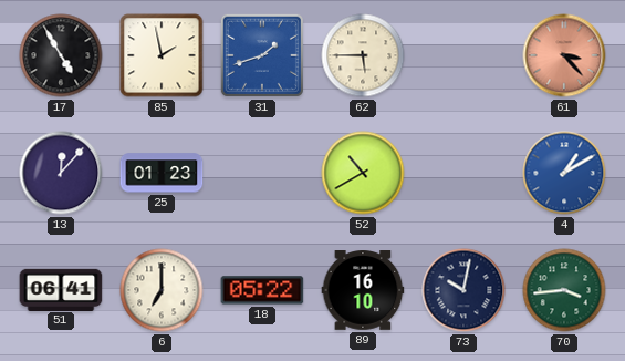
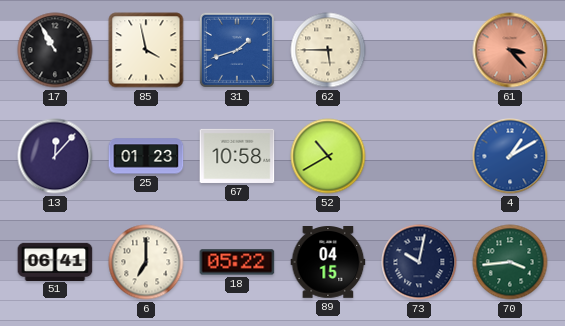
17: 4:55 -> 10:55
85: 1:58 -> 3:58
67: none -> 10:58
89: 16:10 -> 04:15
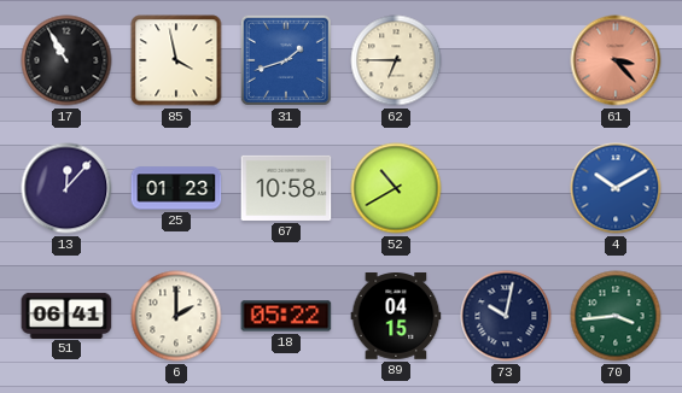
62: 5:45 -> 6:45
4: 1:10 -> 10:10
6: 7:00 -> 2:00
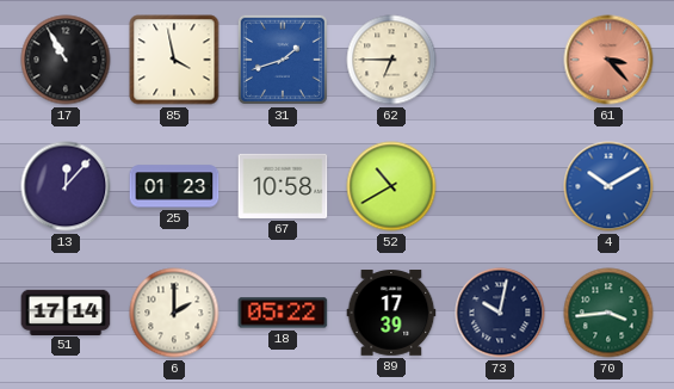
51: 06:41 -> 17:14
89: 04:15 -> 17:39
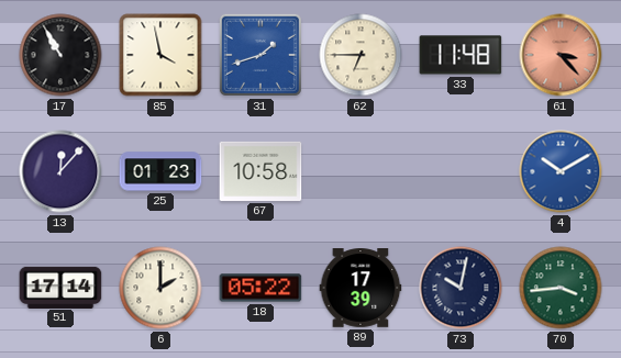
33: none -> 11:48
52: 10:40 -> none
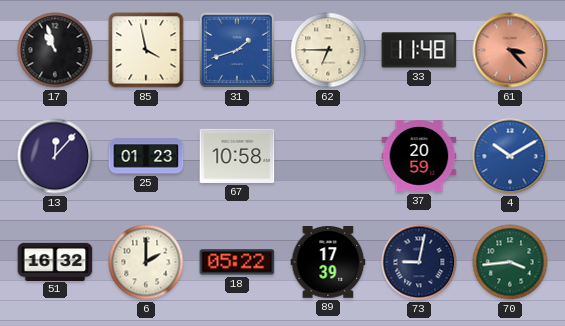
17: 10:55 -> 10:57
37: none -> 20:59
51: 17:14 -> 16:32
73: 10:02 -> 9:02
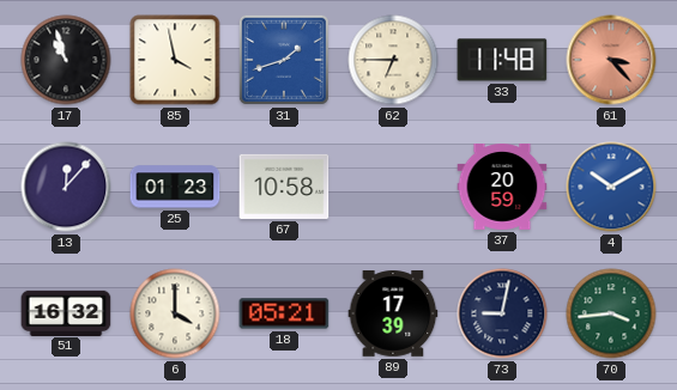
6: 2:00 -> 4:00
18: 05:22 -> 05:21
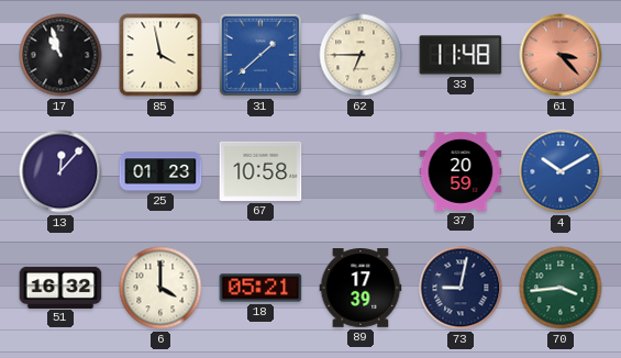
31: 1:42 -> 1:38
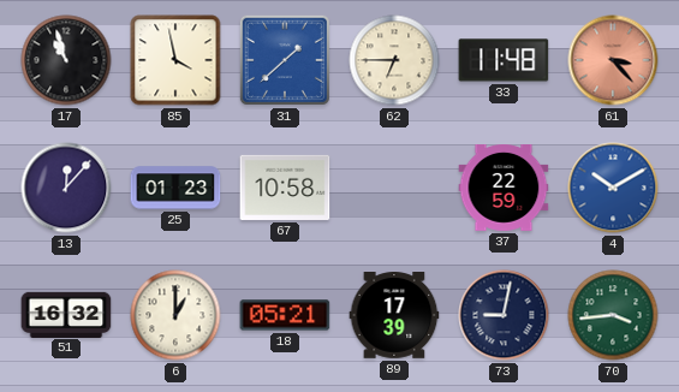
37: 20:59 -> 22:59
6: 4:00 -> 1:00
